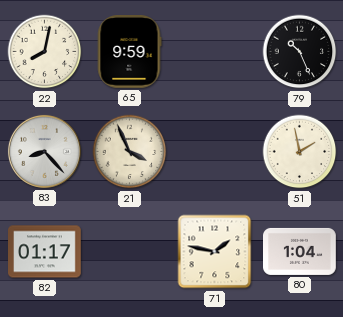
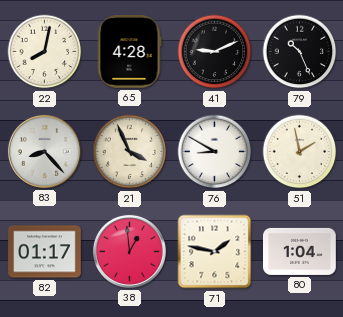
65: 9:59 -> 4:28
41: none -> 9:11
76: none -> 8:50
38: none -> 12:59
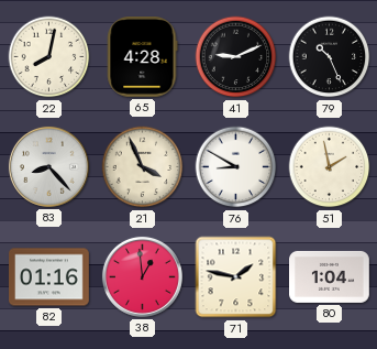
82: 01:17 -> 01:16
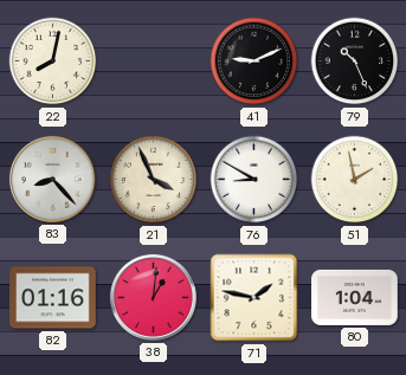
65: 4:28 -> none
38: 12:59 -> 1:01
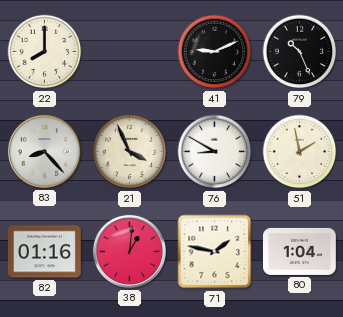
22: 8:02 -> 8:00
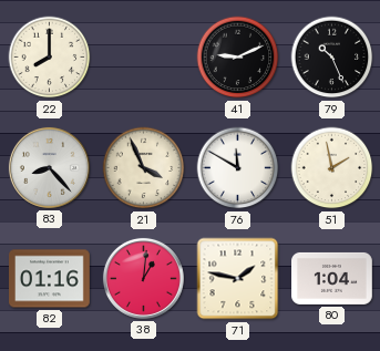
76: 8:50 -> 11:50
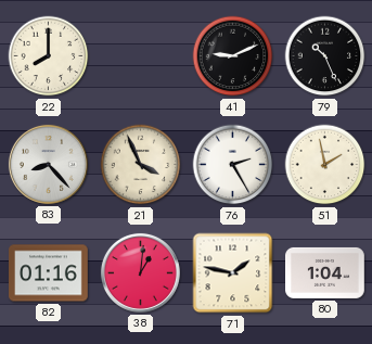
76: 11:50 -> 2:25
